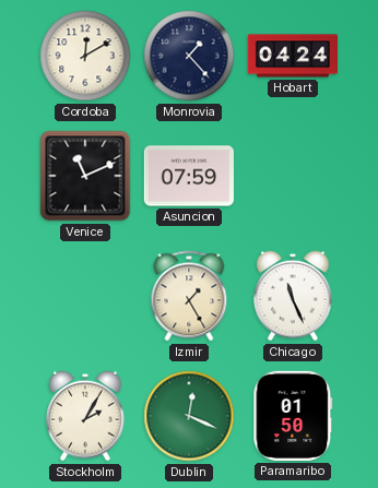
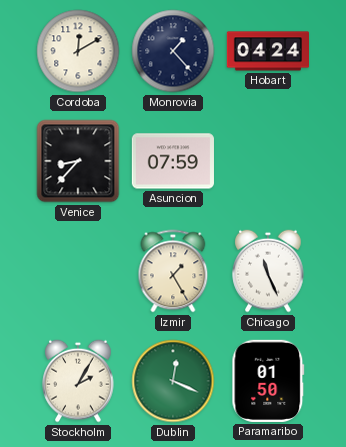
Venice: 11:11 -> 8:37
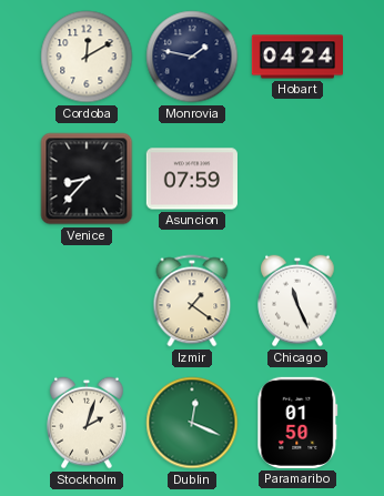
Monrovia: 1:23 -> 1:47
Izmir: 1:25 -> 1:21
Stockholm: 2:05 -> 2:03
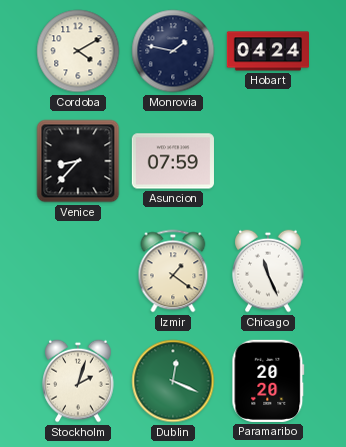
Cordoba: 12:10 -> 4:10
Paramaribo: 01:50 -> 20:20
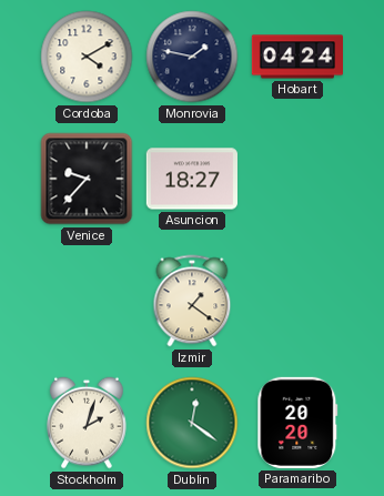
Venice: 8:37 -> 9:37
Asuncion: 07:59 -> 18:27
Chicago: 11:26 -> none
Dublin: 12:19 -> 12:21
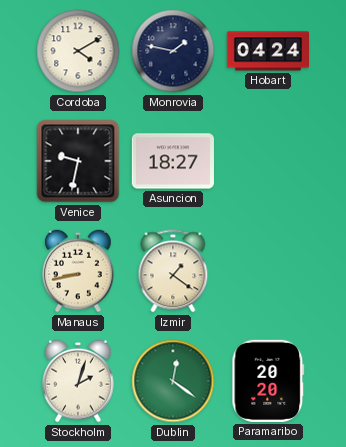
Venice: 9:37 -> 9:32
Manaus: none -> 8:43
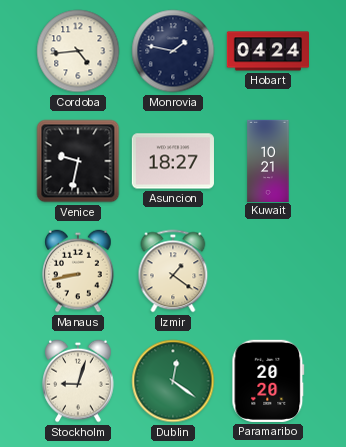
Cordoba: 4:10 -> 4:44
Kuwait: none -> 10:21
Stockholm: 2:03 -> 9:03
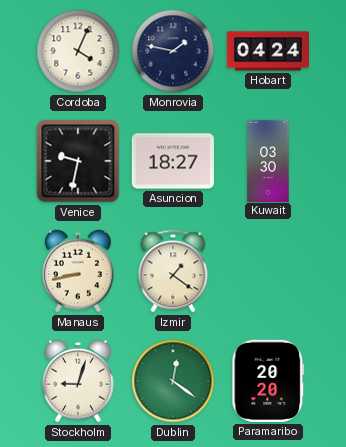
Cordoba: 4:44 -> 4:04
Kuwait: 10:21 -> 03:30
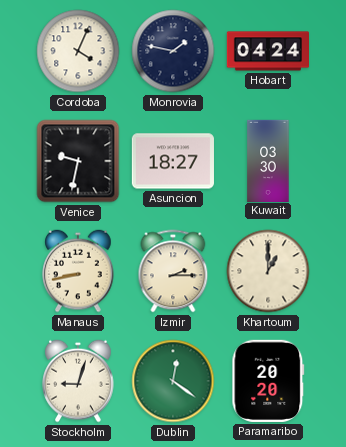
Izmir: 1:21 -> 2:15
Khartoum: none -> 1:00
